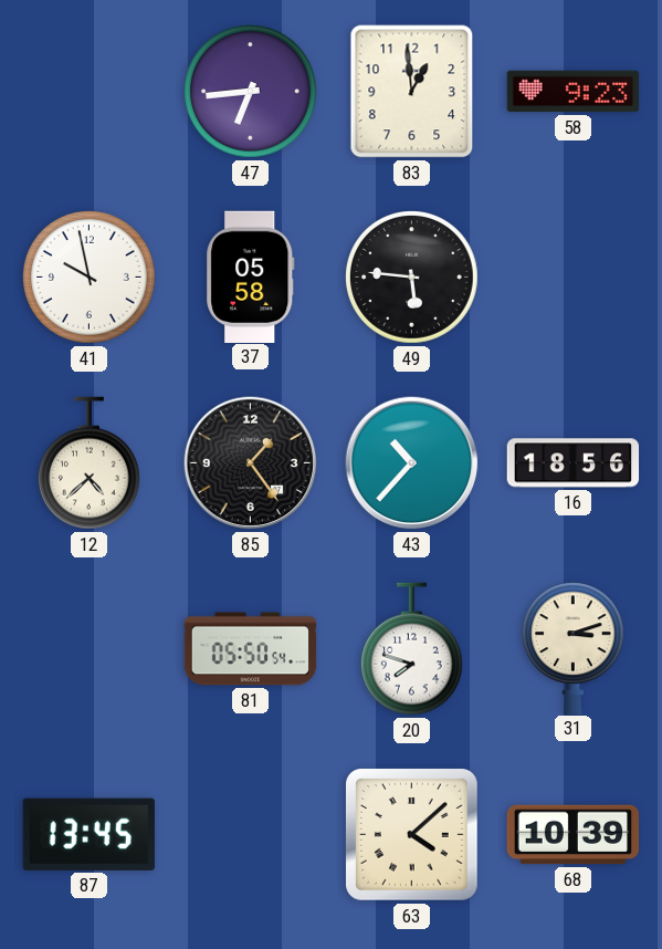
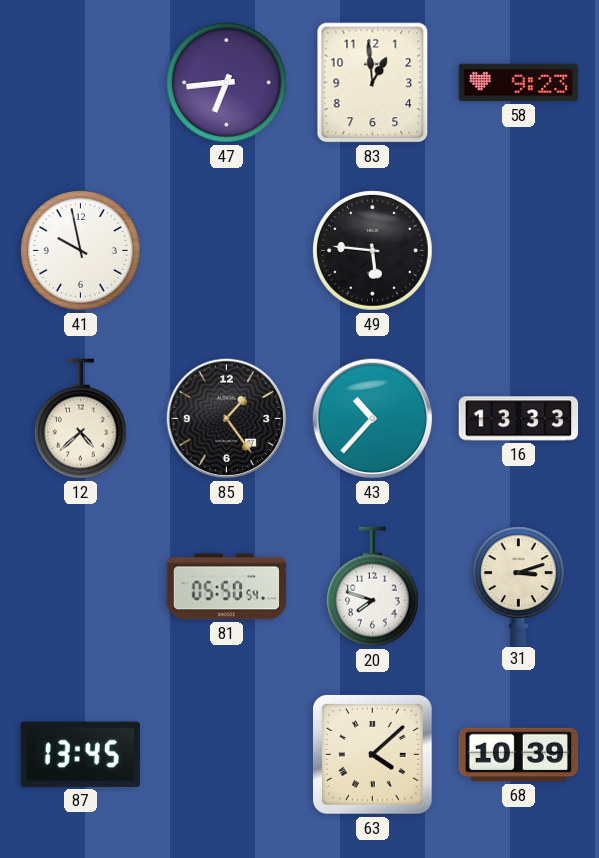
37: 05:58 -> none
16: 18:56 -> 13:33
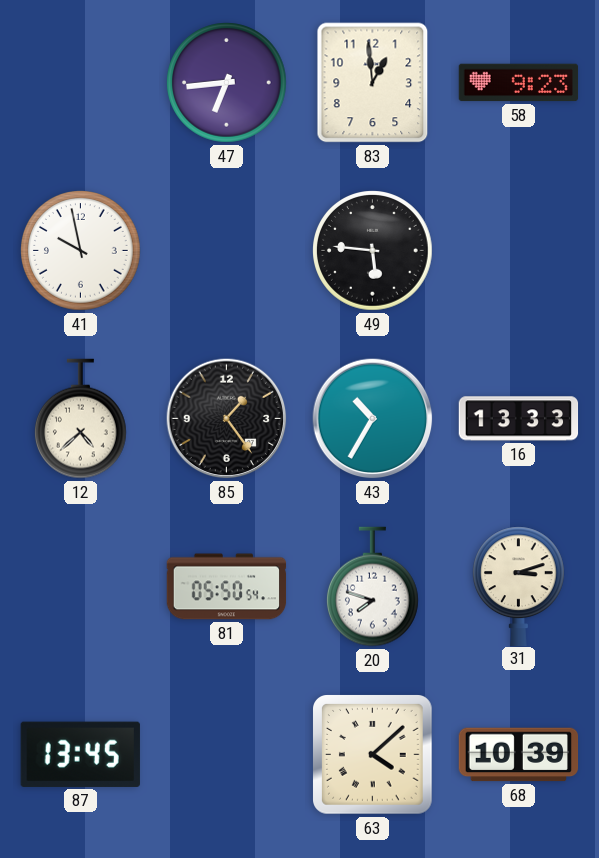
43: 10:37 -> 10:35
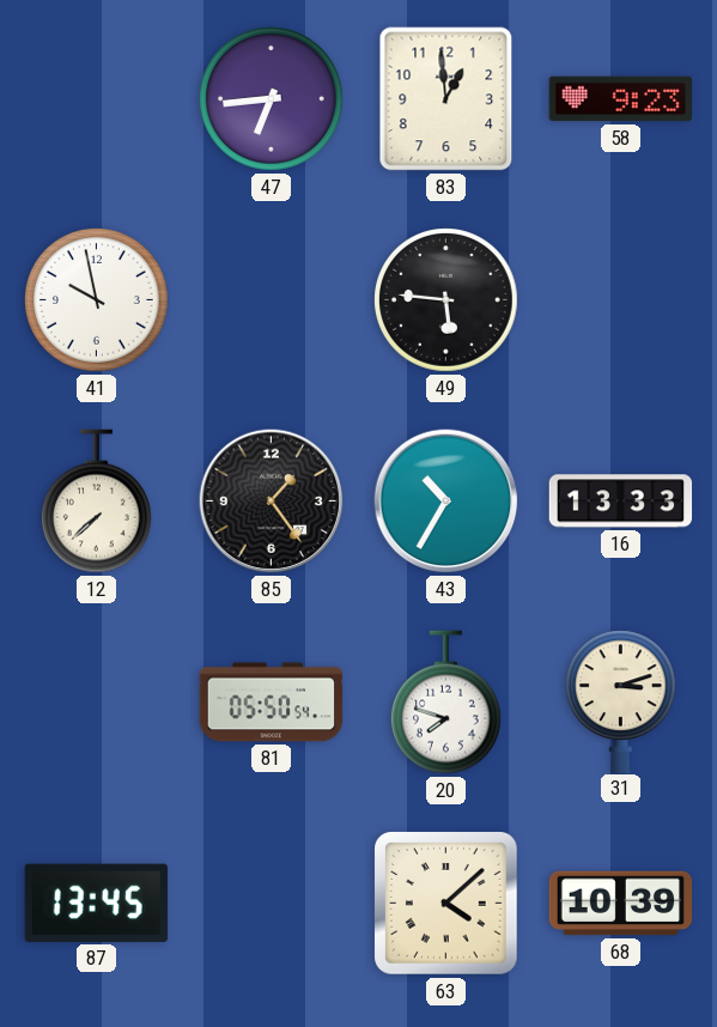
12: 4:38 -> 7:38
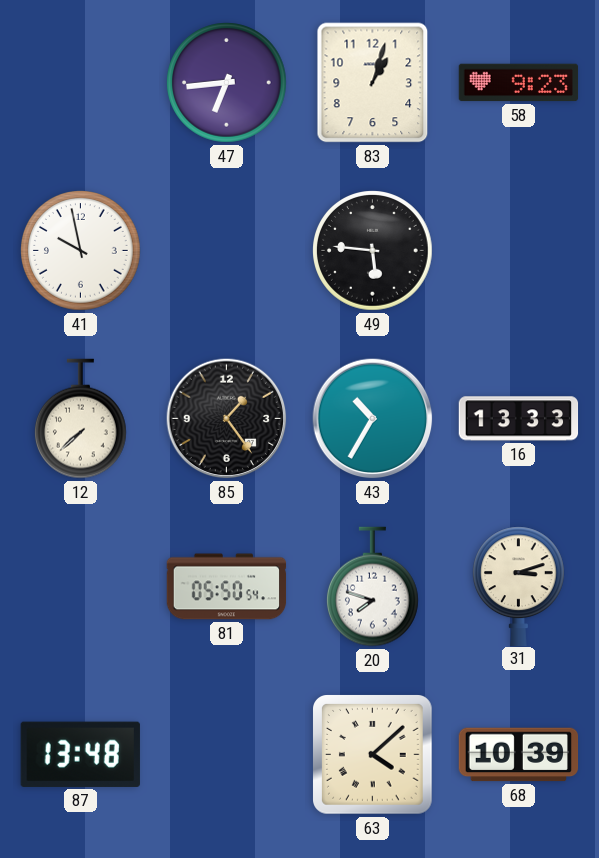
83: 12:59 -> 1:03
87: 13:45 -> 13:48
